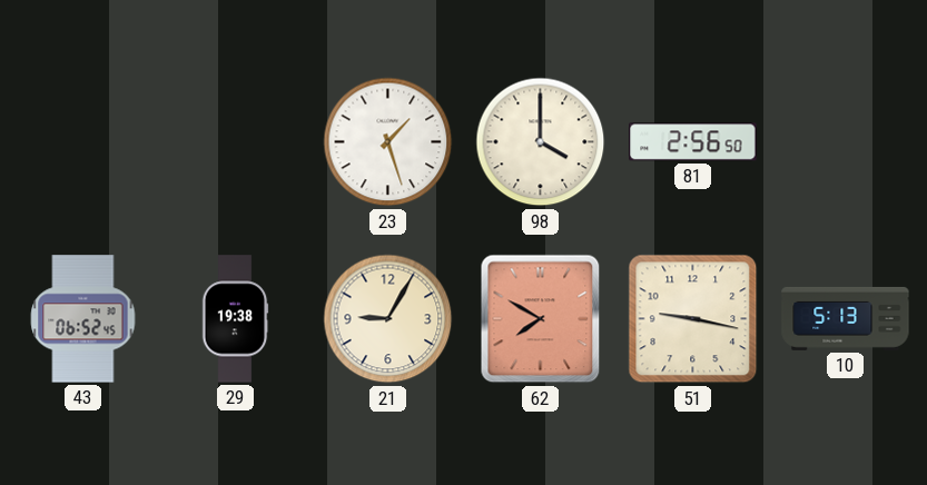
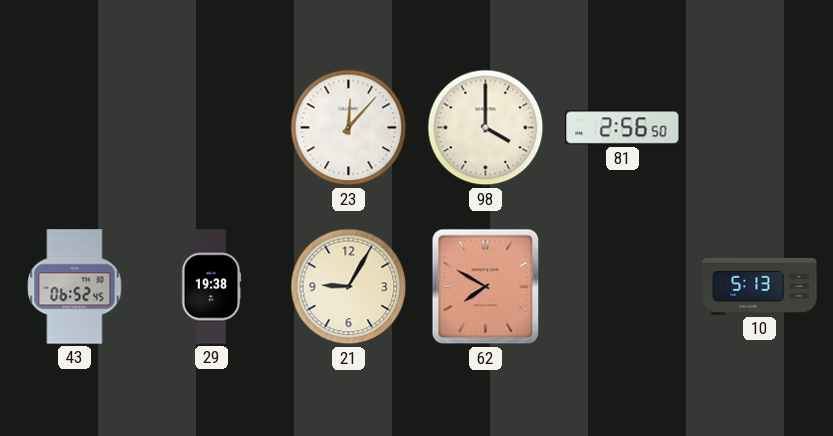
23: 1:27 -> 12:07
51: 9:17 -> none
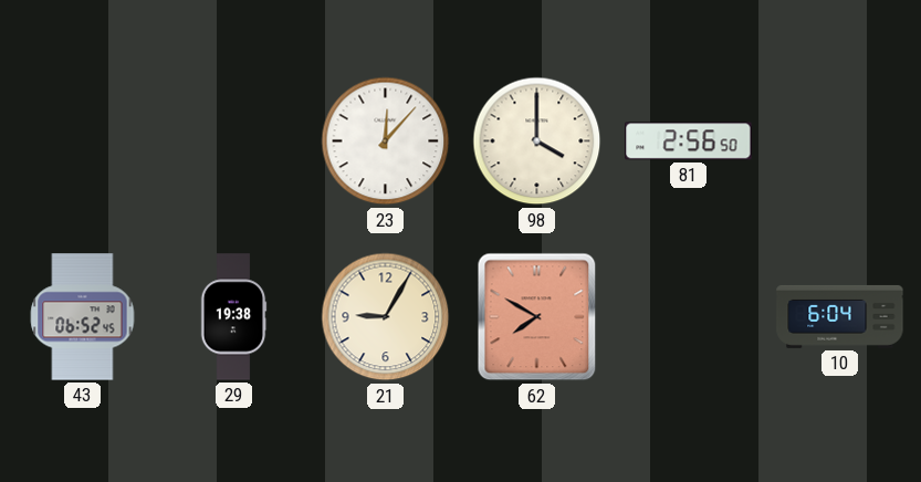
10: 5:13 -> 6:04
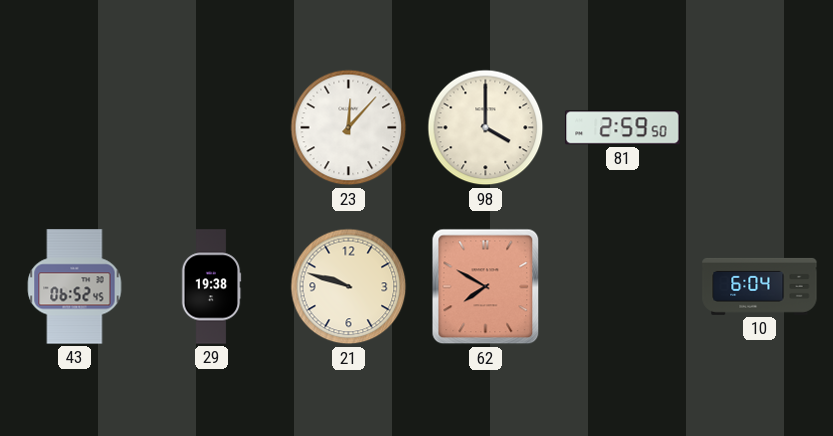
81: 2:56 -> 2:59
21: 9:05 -> 9:48
